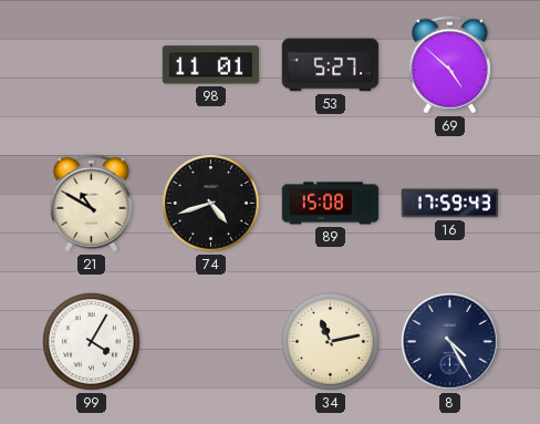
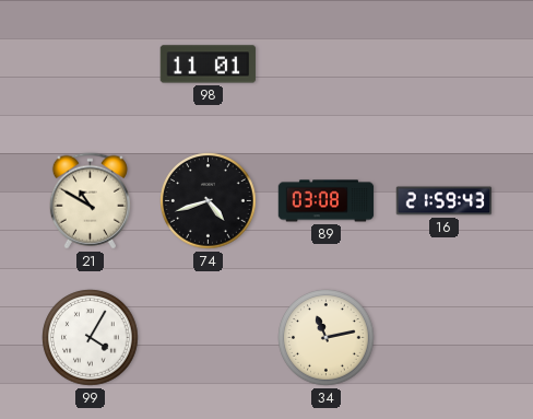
53: 5:27 -> none
69: 4:52 -> none
89: 15:08 -> 03:08
16: 17:59 -> 21:59
8: 4:25 -> none
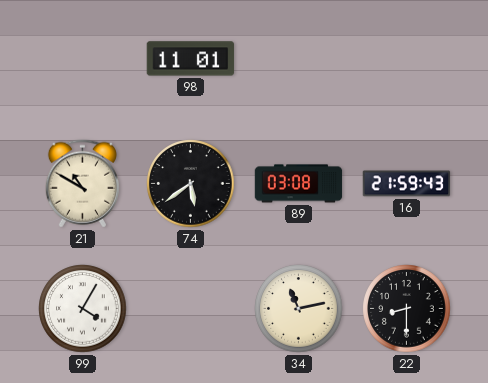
74: 4:42 -> 5:39
22: none -> 8:30
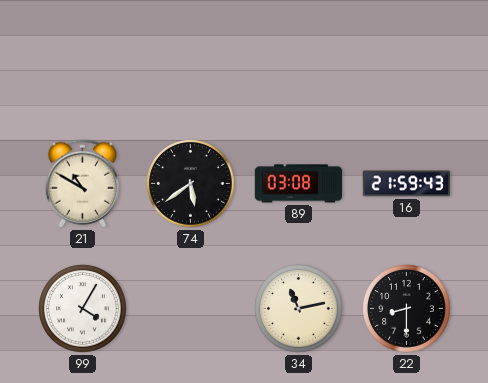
98: 11:01 -> none
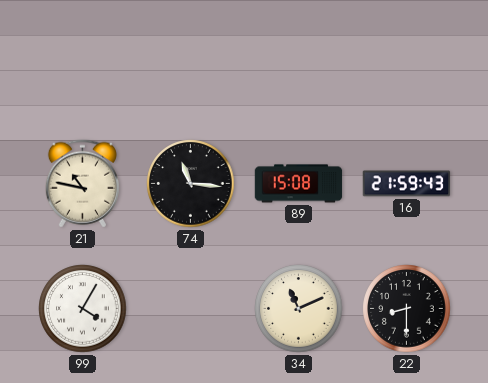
21: 10:50 -> 10:47
74: 5:39 -> 11:16
89: 03:08 -> 15:08
34: 11:13 -> 11:11
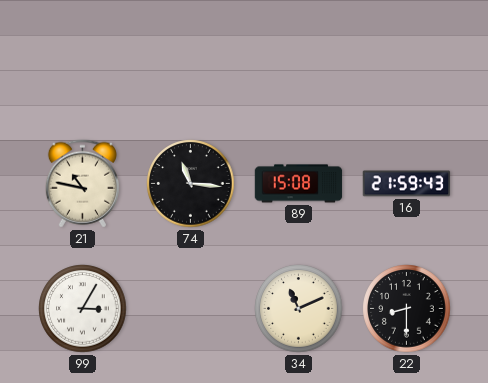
99: 4:05 -> 3:05
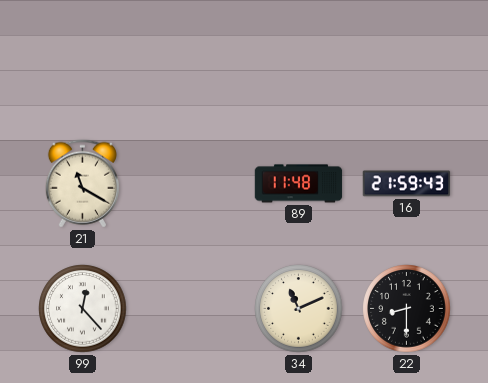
21: 10:47 -> 11:20
74: 11:16 -> none
89: 15:08 -> 11:48
99: 3:05 -> 12:23
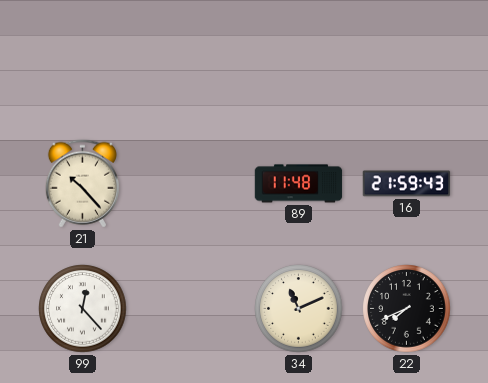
21: 11:20 -> 10:23
22: 8:30 -> 7:41
